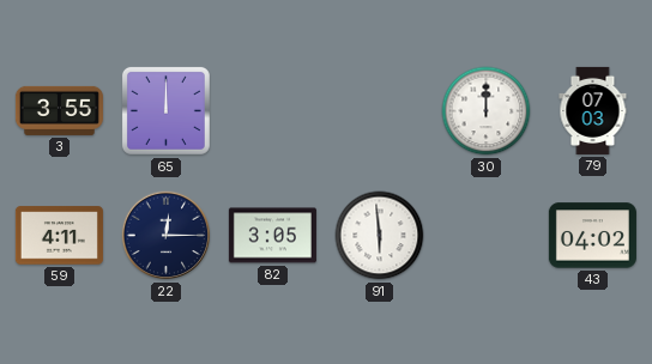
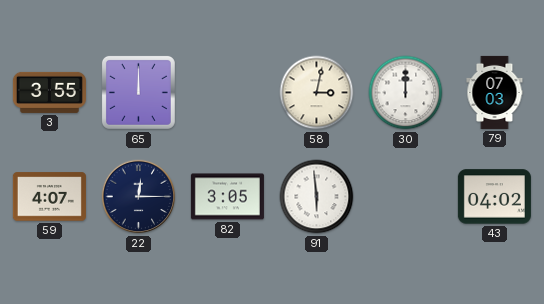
58: none -> 3:02
59: 4:11 -> 4:07
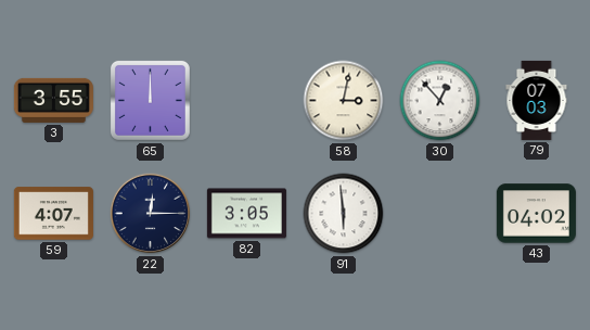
30: 12:00 -> 12:53
